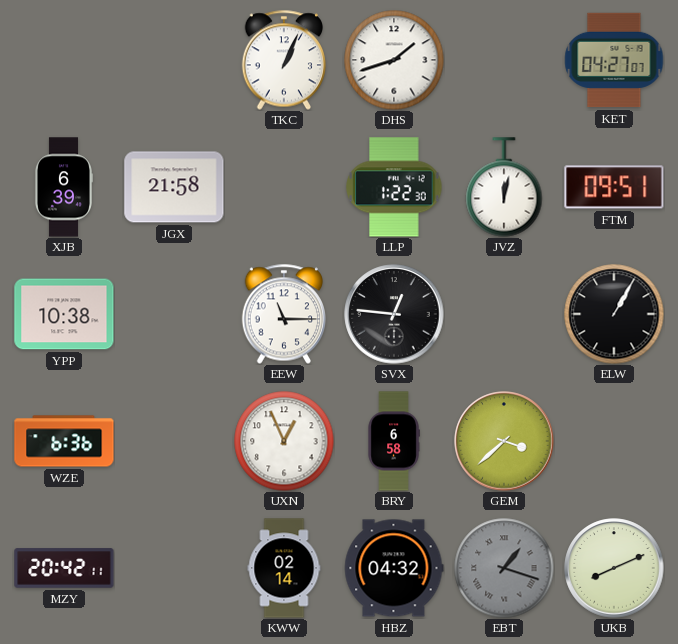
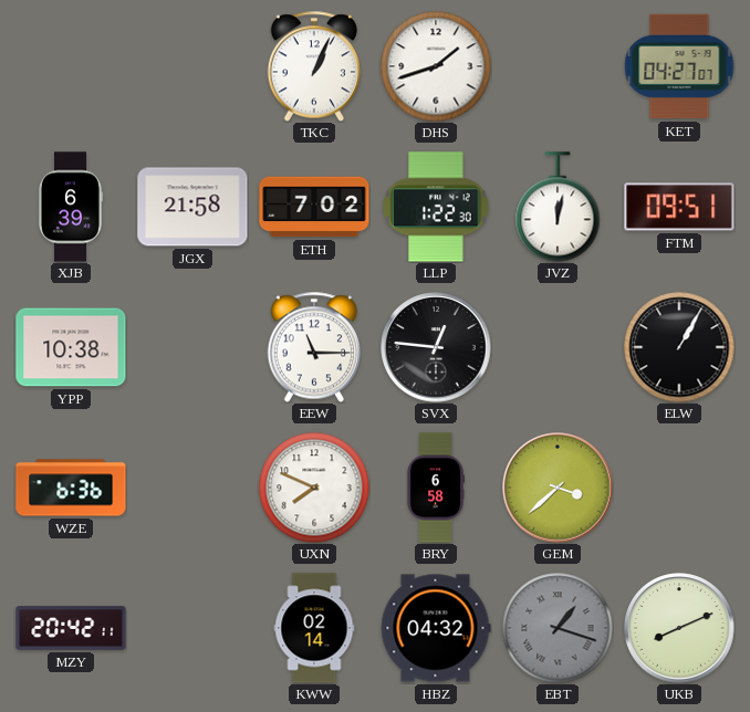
ETH: none -> 7:02
UXN: 12:56 -> 7:49
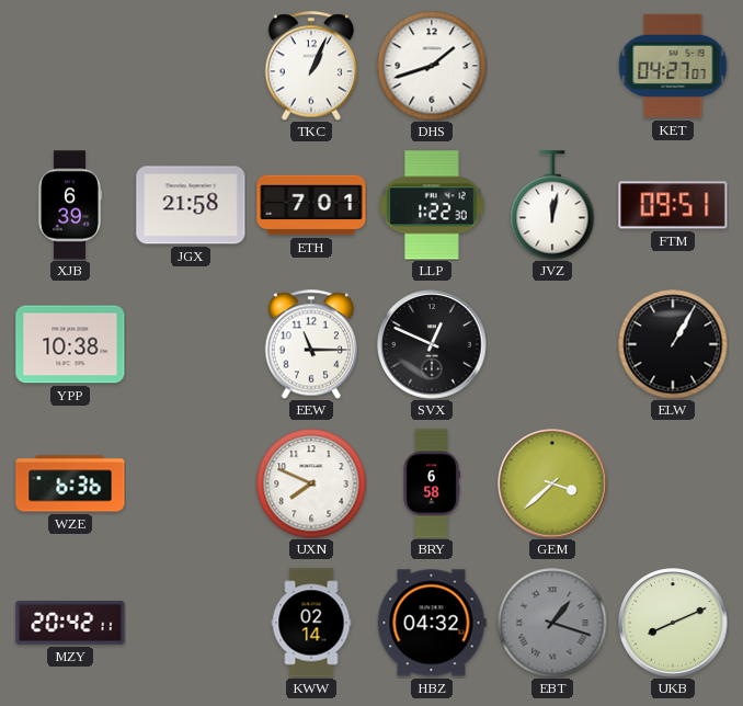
ETH: 7:02 -> 7:01
SVX: 12:46 -> 12:49
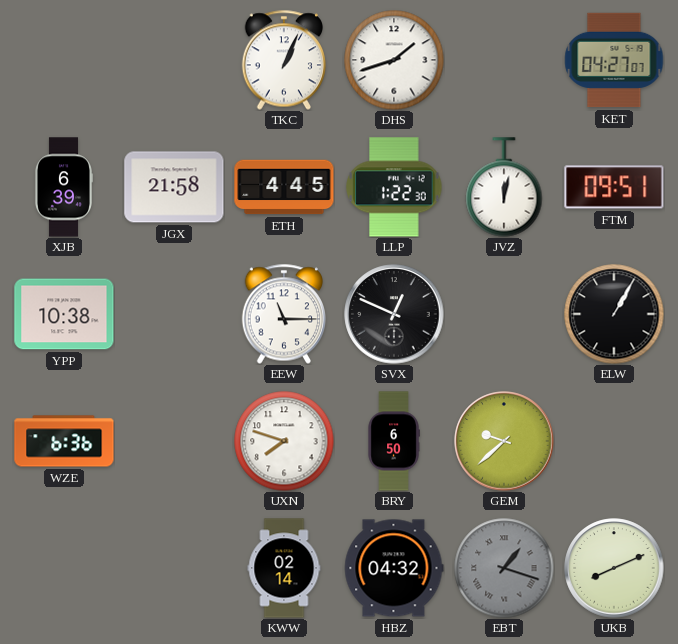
ETH: 7:01 -> 4:45
UXN: 7:49 -> 7:48
BRY: 6:58 -> 6:50
GEM: 3:38 -> 9:38
MZY: 20:42 -> none
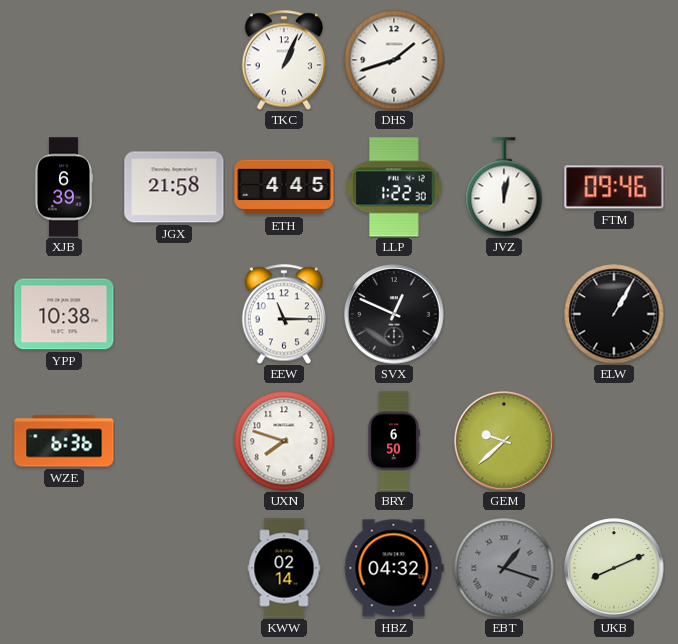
KET: 04:27 -> none
FTM: 09:51 -> 09:46
